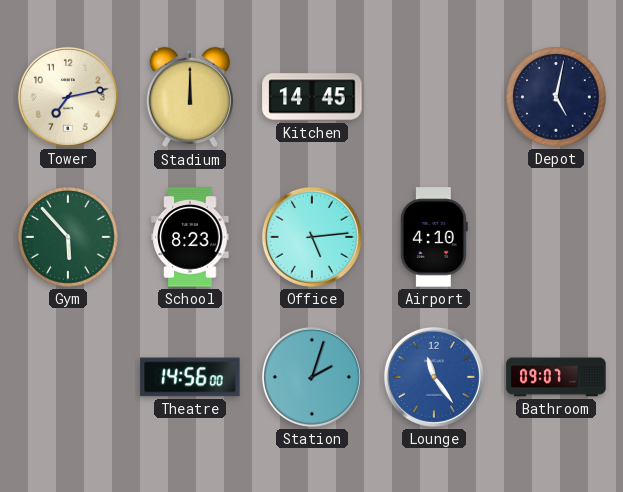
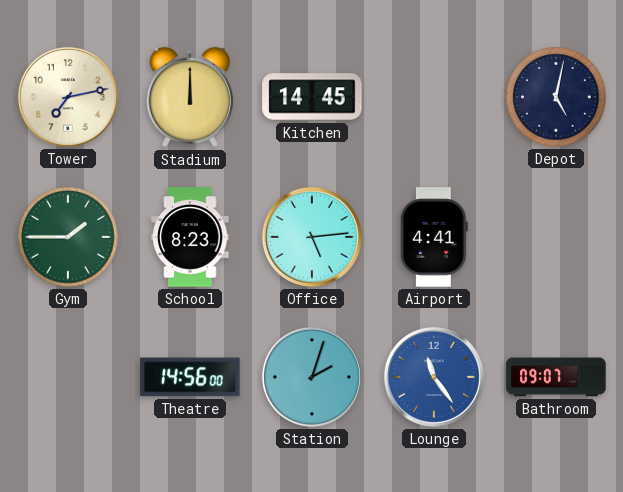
Gym: 5:53 -> 1:45
Airport: 4:10 -> 4:41
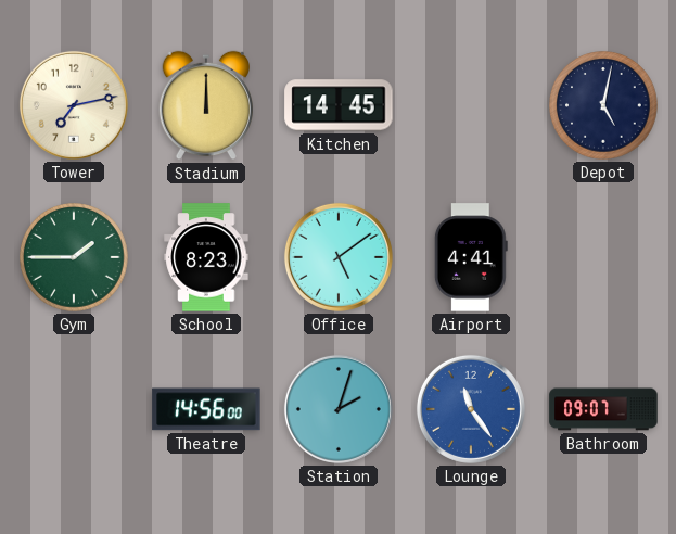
Office: 5:14 -> 5:09
